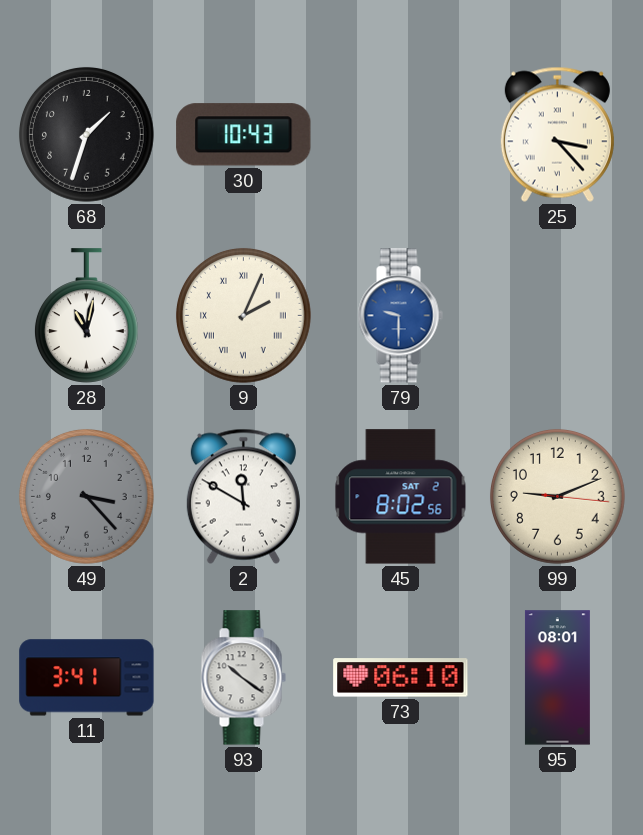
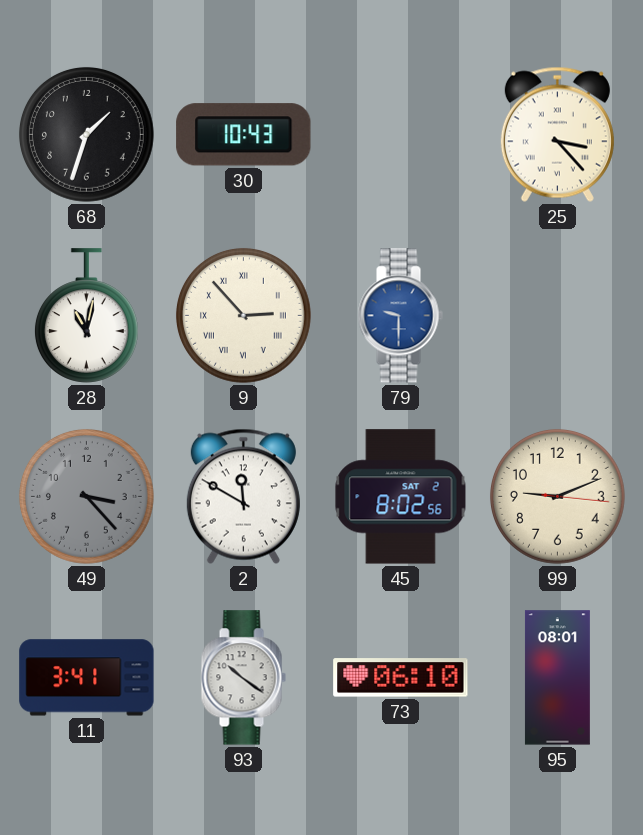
9: 2:04 -> 2:53
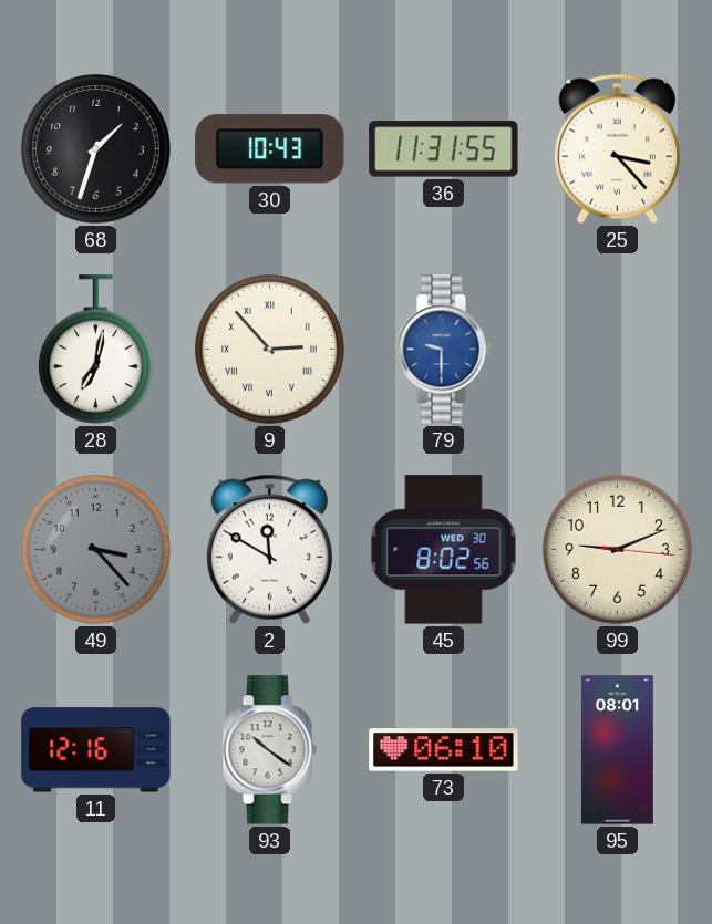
36: none -> 11:31
28: 11:02 -> 7:02
45 date: SAT 2 -> WED 30
11: 3:41 -> 12:16
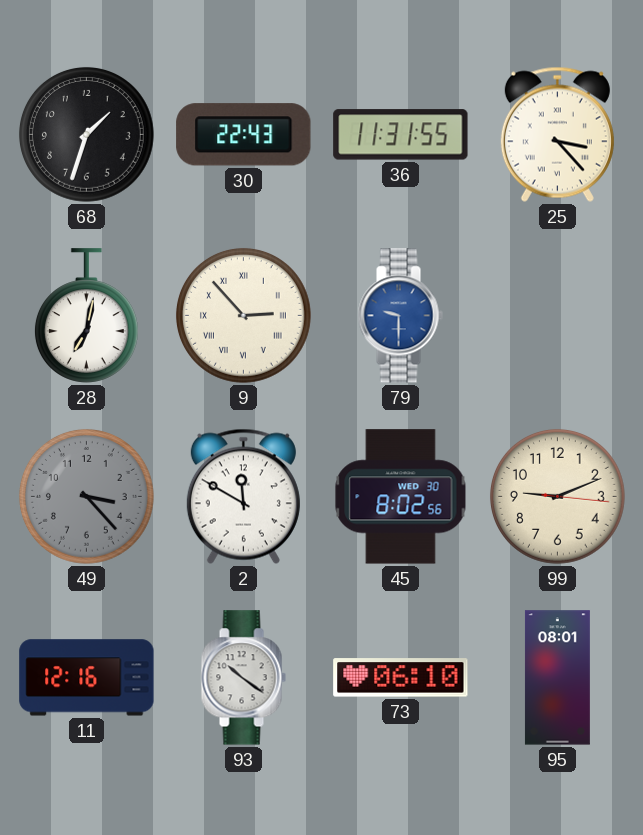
30: 10:43 -> 22:43
